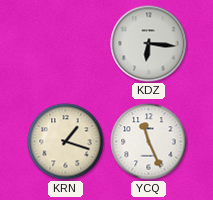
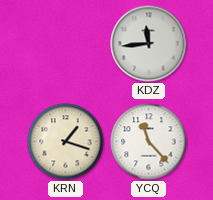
KDZ: 6:16 -> 11:44
YCQ: 11:26 -> 11:23
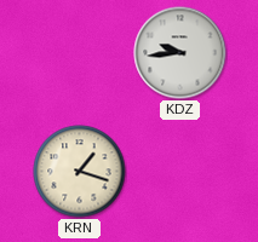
KDZ: 11:44 -> 9:44
YCQ: 11:23 -> none
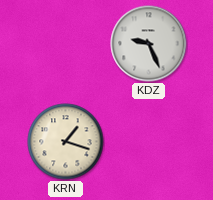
KDZ: 9:44 -> 9:26
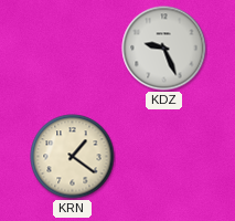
KRN: 1:18 -> 1:21
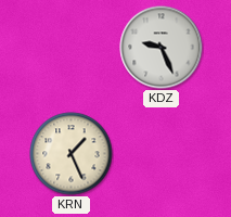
KRN: 1:21 -> 1:26
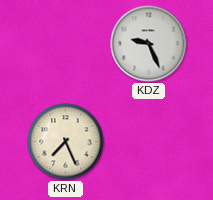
KRN: 1:26 -> 7:26
